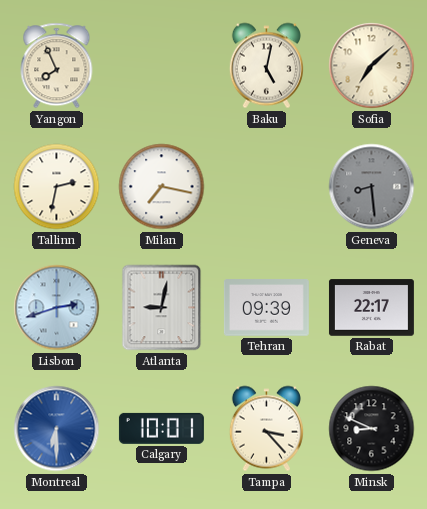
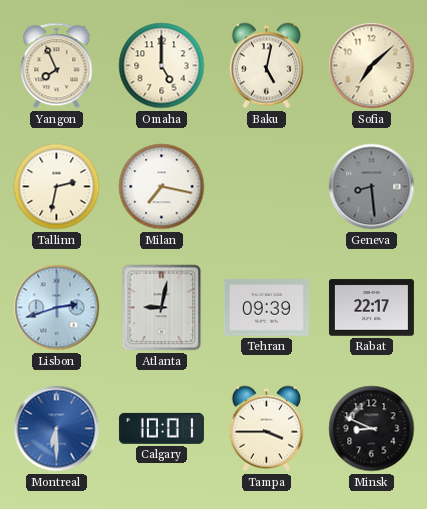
Omaha: none -> 5:00
Tampa: 3:23 -> 3:45
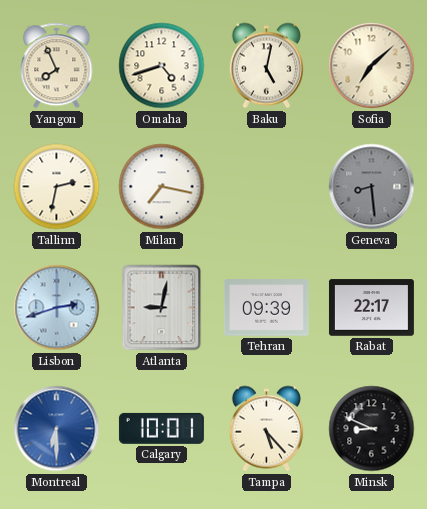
Omaha: 5:00 -> 4:42
Tampa: 3:45 -> 5:23
